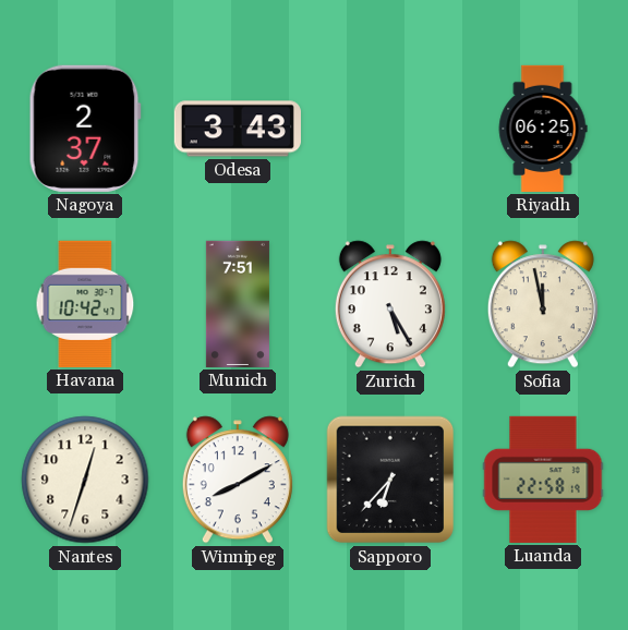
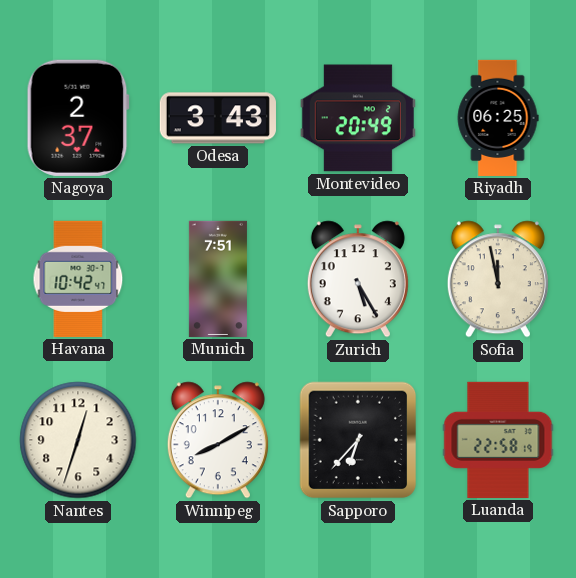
Montevideo: none -> 20:49
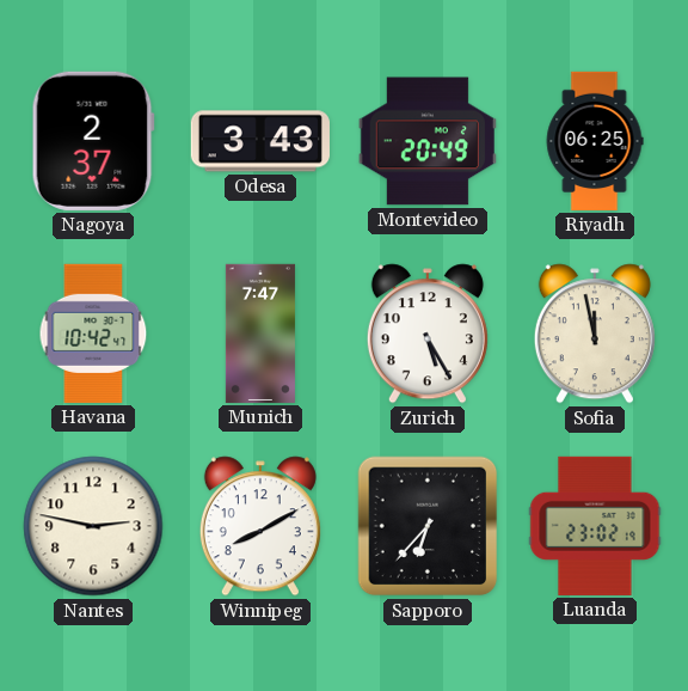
Munich: 7:51 -> 7:47
Nantes: 12:33 -> 2:47
Luanda: 22:58 -> 23:02
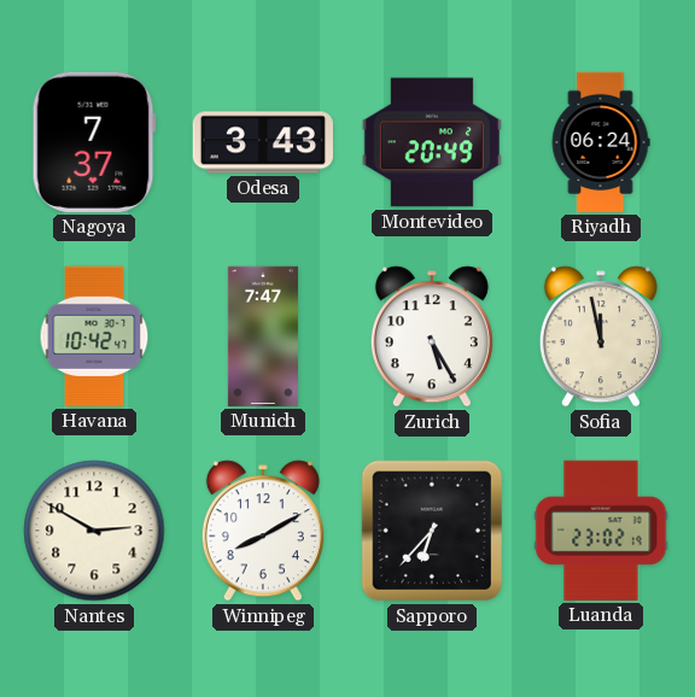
Nagoya: 2:37 -> 7:37
Riyadh: 06:25 -> 06:24
Nantes: 2:47 -> 2:50
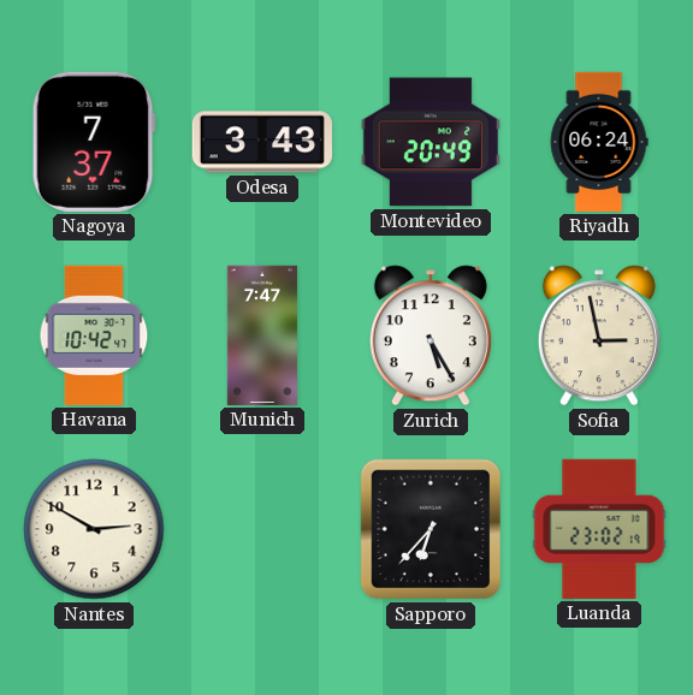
Sofia: 11:58 -> 2:58
Winnipeg: 8:10 -> none
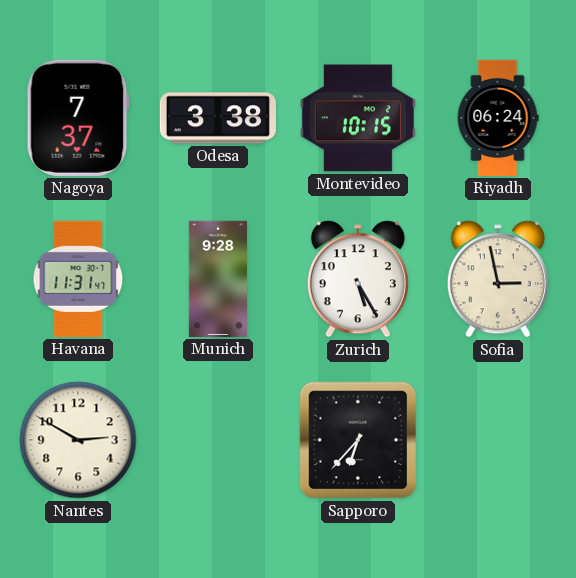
Odesa: 3:43 -> 3:38
Montevideo: 20:49 -> 10:15
Havana: 10:42 -> 11:31
Munich: 7:47 -> 9:28
Luanda: 23:02 -> none
